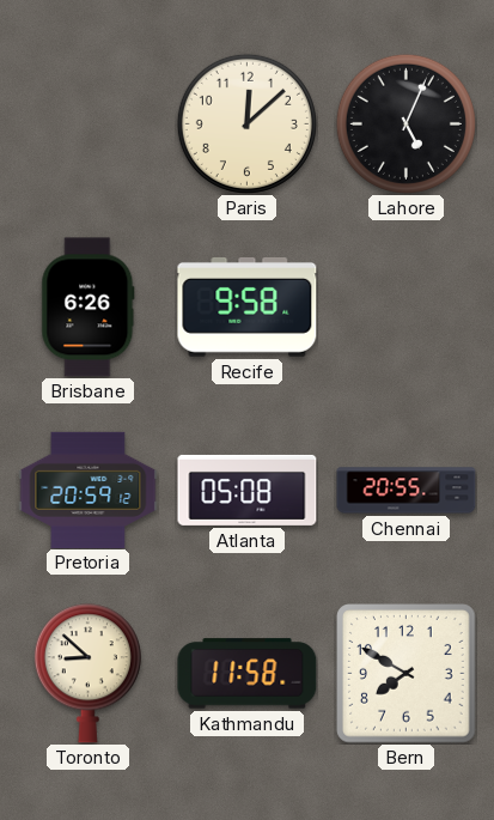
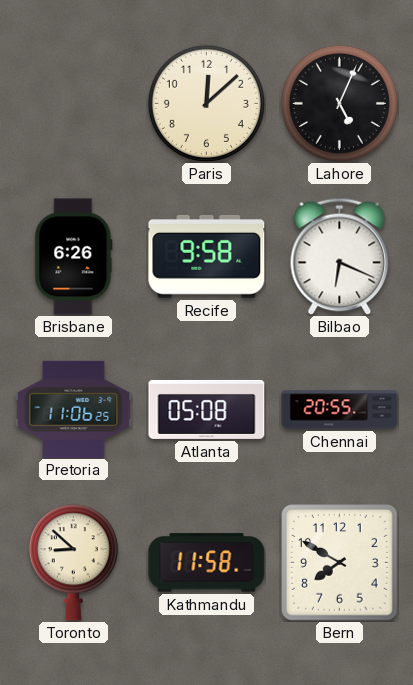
Bilbao: none -> 6:19
Pretoria: 20:59 -> 11:06
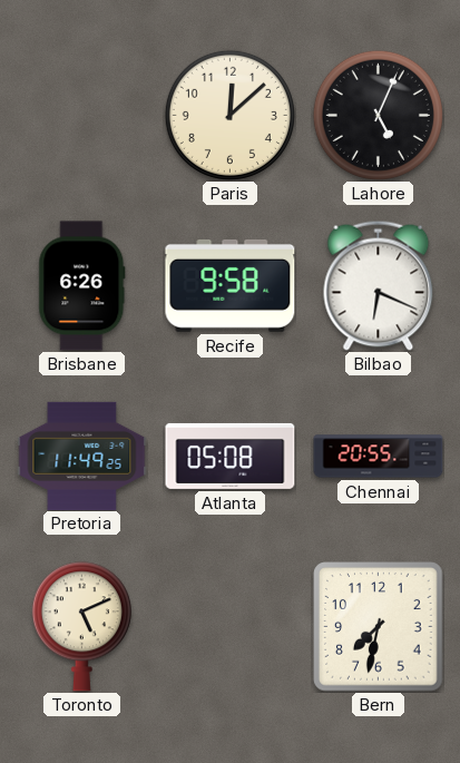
Pretoria: 11:06 -> 11:49
Toronto: 8:52 -> 5:11
Kathmandu: 11:58 -> none
Bern: 7:50 -> 7:32
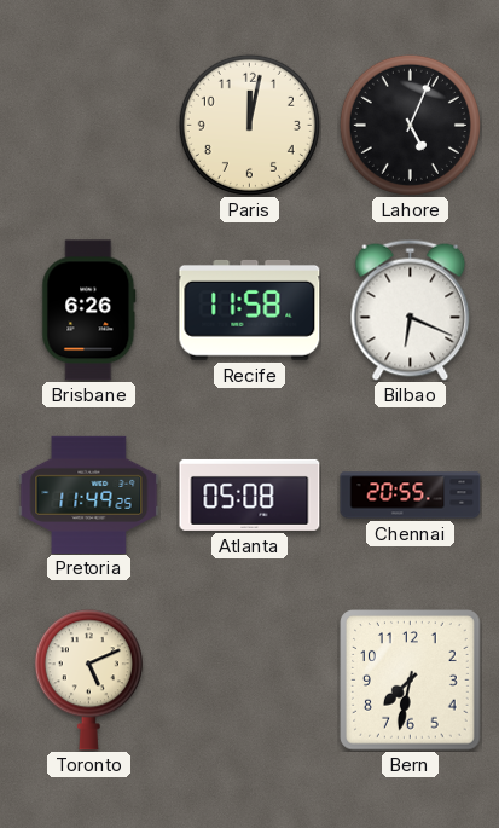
Paris: 12:08 -> 12:02
Recife: 9:58 -> 11:58
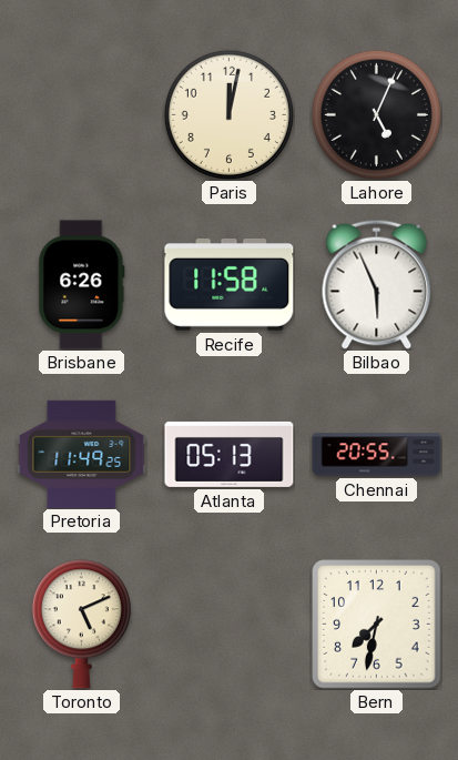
Bilbao: 6:19 -> 5:56
Atlanta: 05:08 -> 05:13
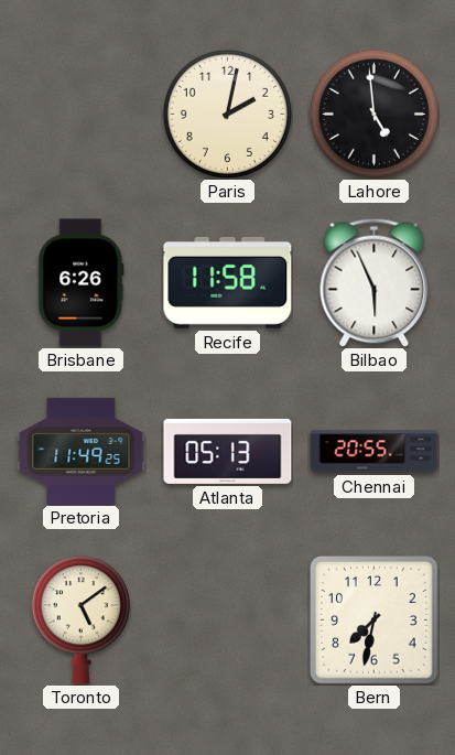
Paris: 12:02 -> 2:02
Lahore: 5:04 -> 4:59
Toronto: 5:11 -> 5:09
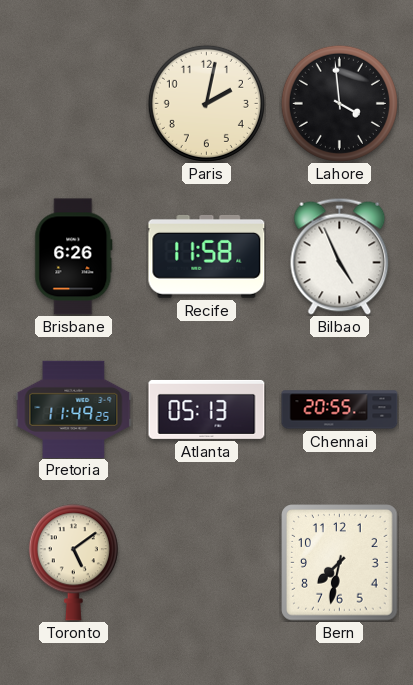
Lahore: 4:59 -> 3:59
Bilbao: 5:56 -> 4:56
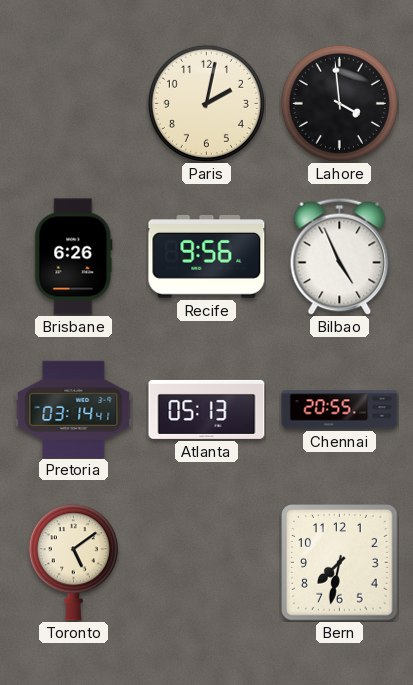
Recife: 11:58 -> 9:56
Pretoria: 11:49 -> 03:14
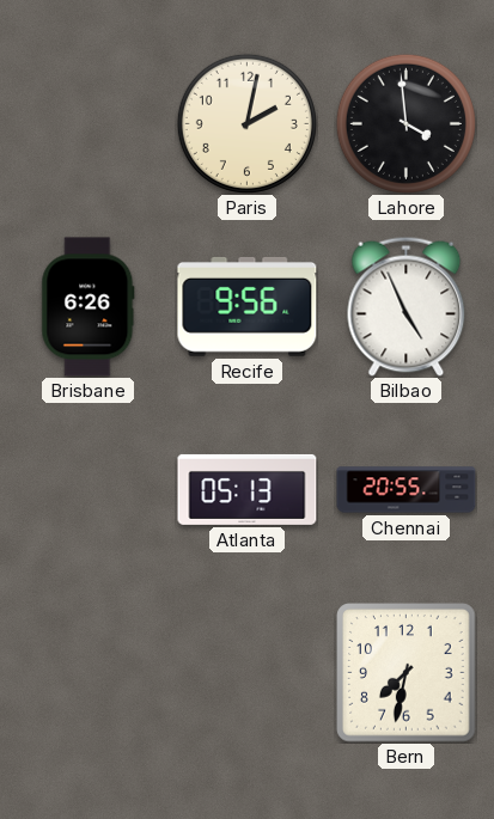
Pretoria: 03:14 -> none
Toronto: 5:09 -> none
